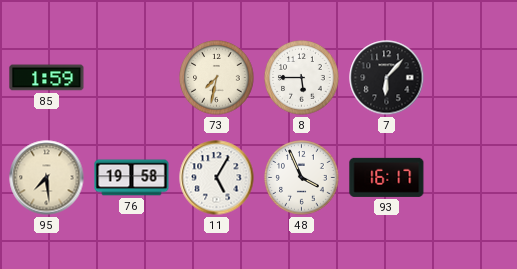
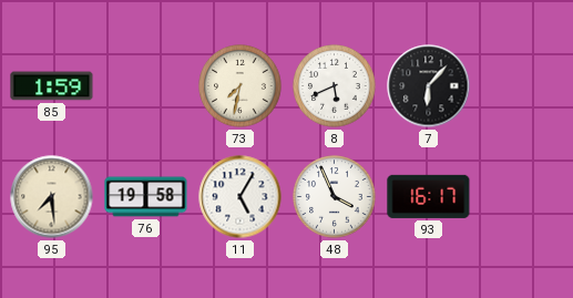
8: 5:45 -> 5:41
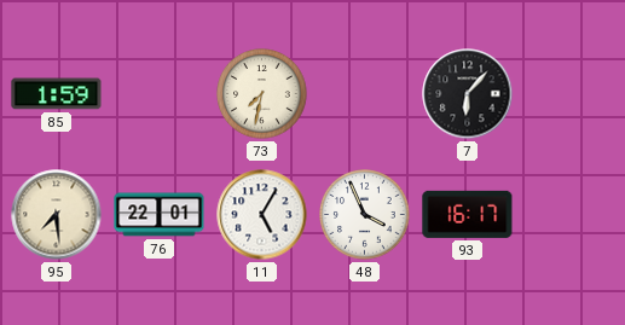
8: 5:41 -> none
76: 19:58 -> 22:01
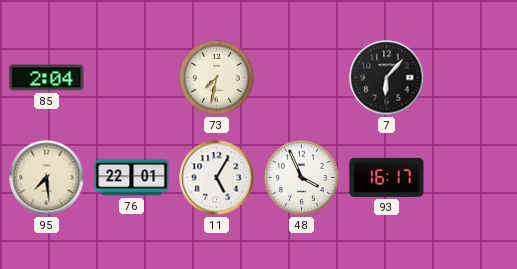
85: 1:59 -> 2:04
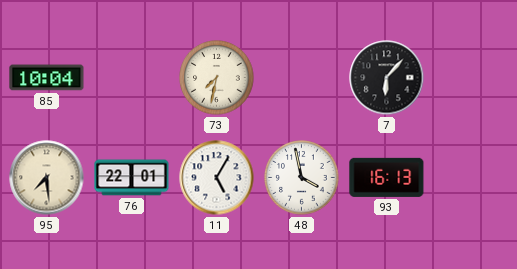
85: 2:04 -> 10:04
48: 3:56 -> 3:58
93: 16:17 -> 16:13
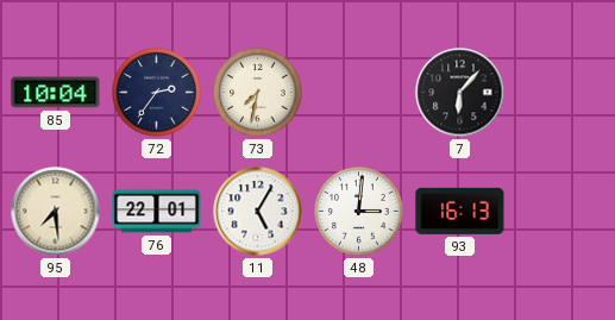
72: none -> 2:36
48: 3:58 -> 3:01
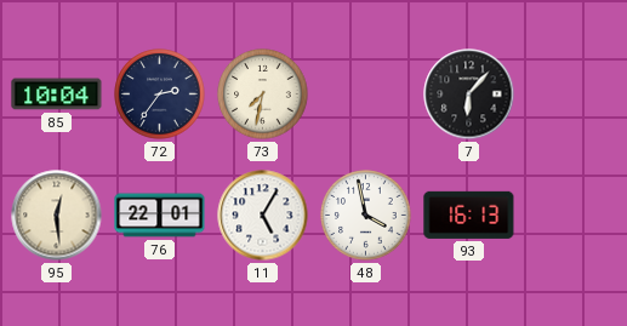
95: 7:29 -> 12:29
48: 3:01 -> 3:58
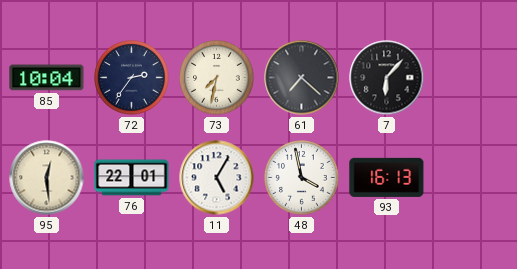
61: none -> 7:22
